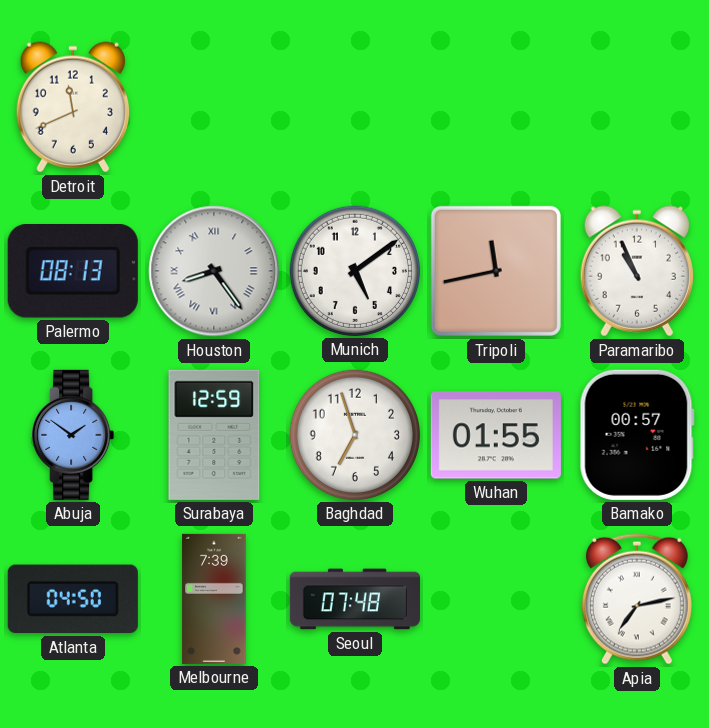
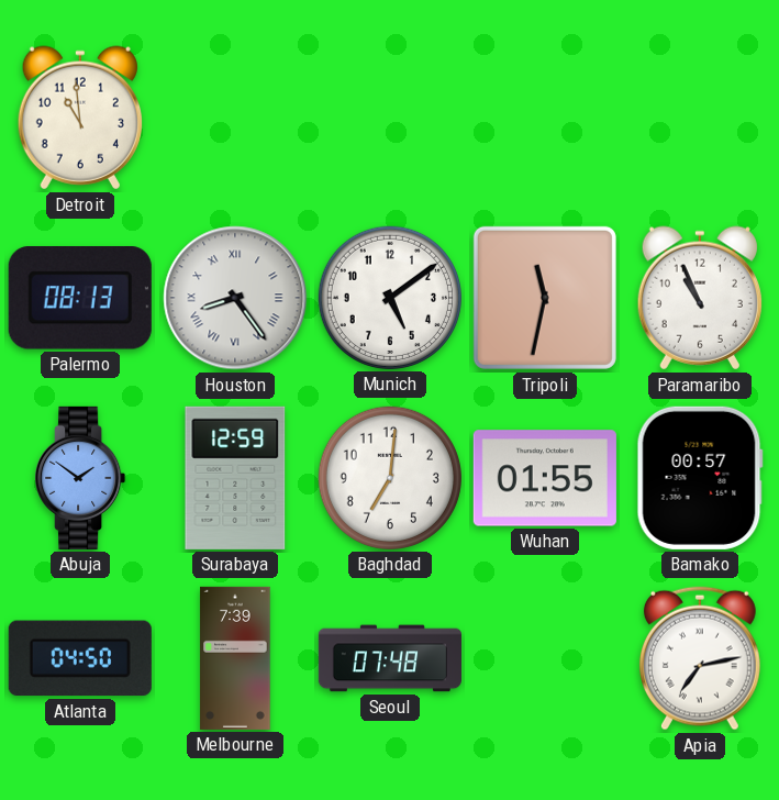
Detroit: 11:41 -> 10:59
Tripoli: 11:43 -> 11:32
Baghdad: 6:57 -> 7:01
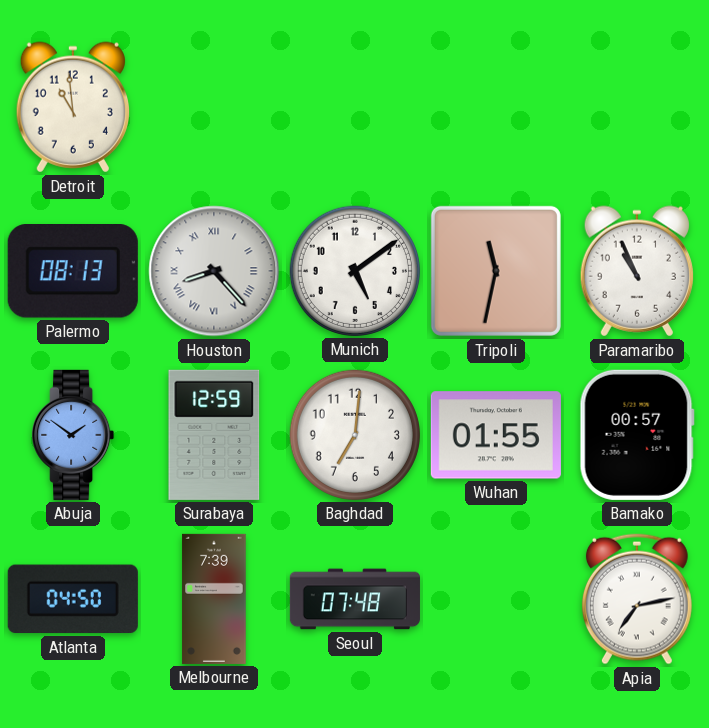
Houston: 8:24 -> 8:23
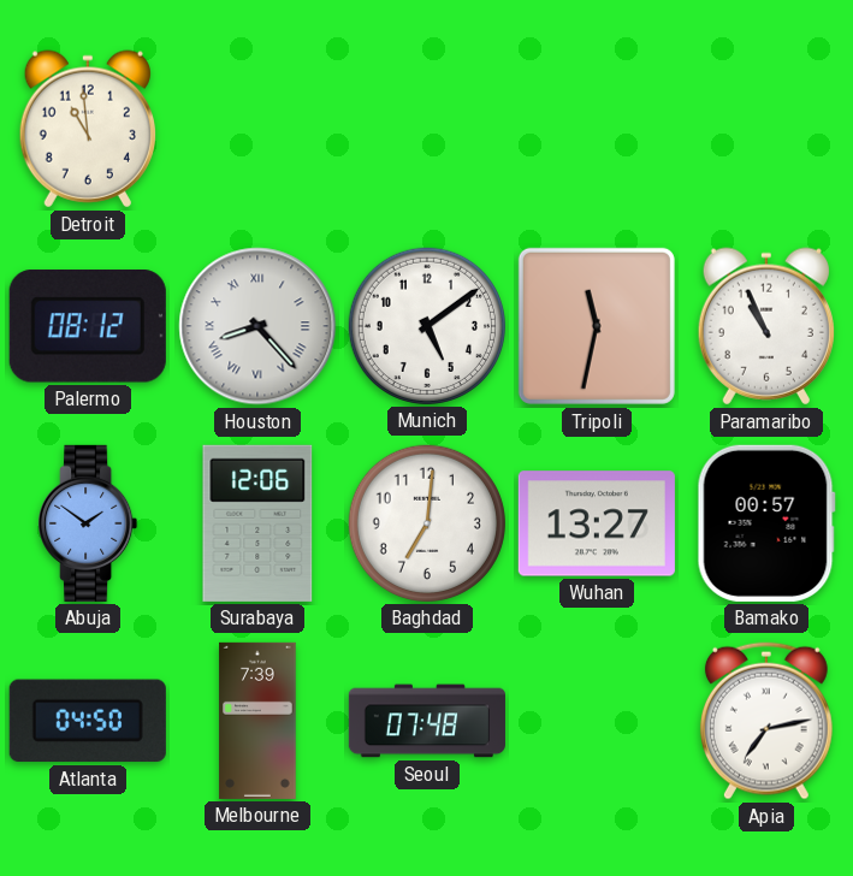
Palermo: 08:13 -> 08:12
Surabaya: 12:59 -> 12:06
Wuhan: 01:55 -> 13:27
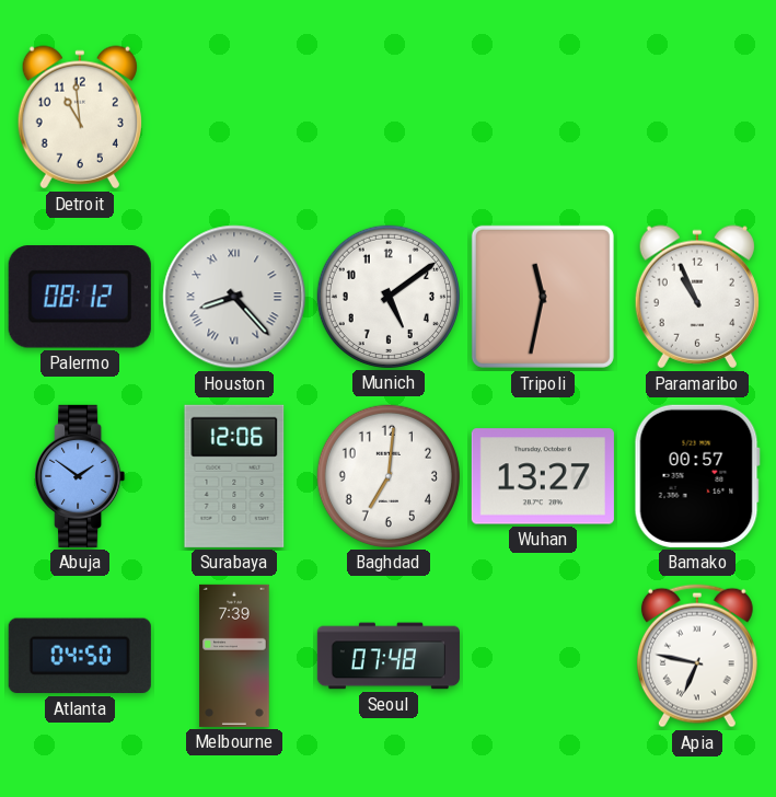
Apia: 7:13 -> 6:47
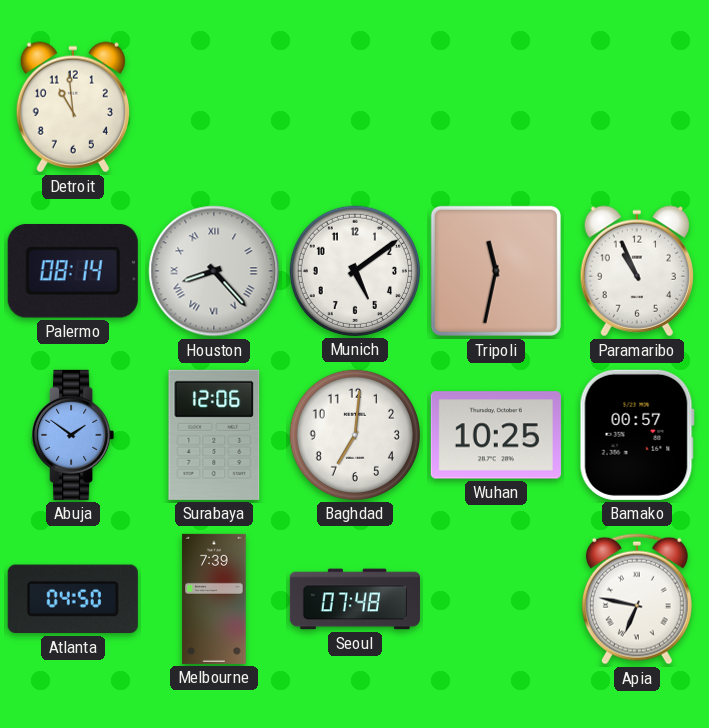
Palermo: 08:12 -> 08:14
Wuhan: 13:27 -> 10:25
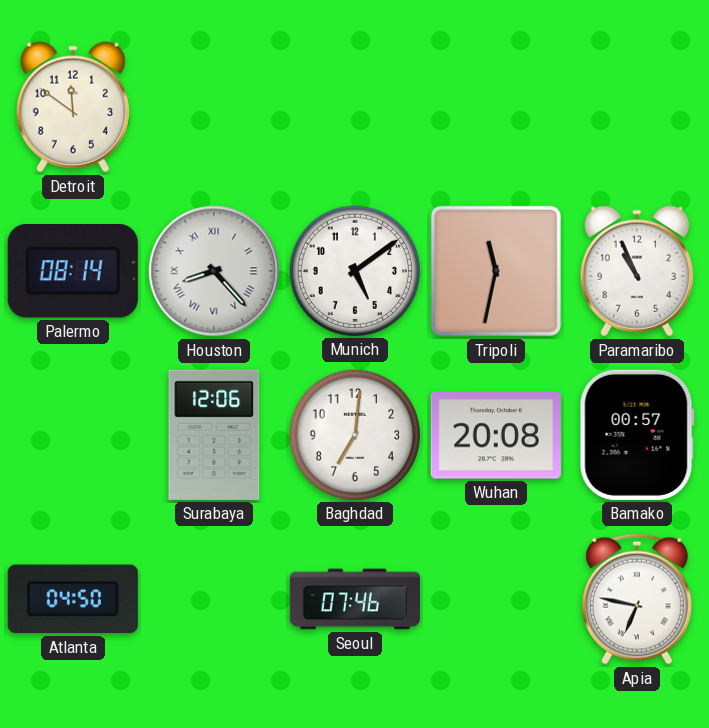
Detroit: 10:59 -> 11:51
Abuja: 1:51 -> none
Wuhan: 10:25 -> 20:08
Melbourne: 7:39 -> none
Seoul: 07:48 -> 07:46
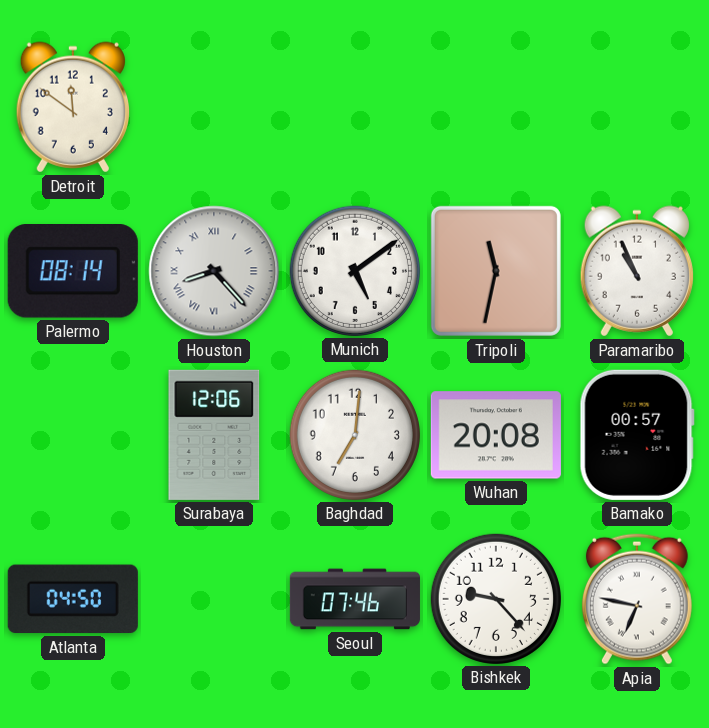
Bishkek: none -> 9:23
